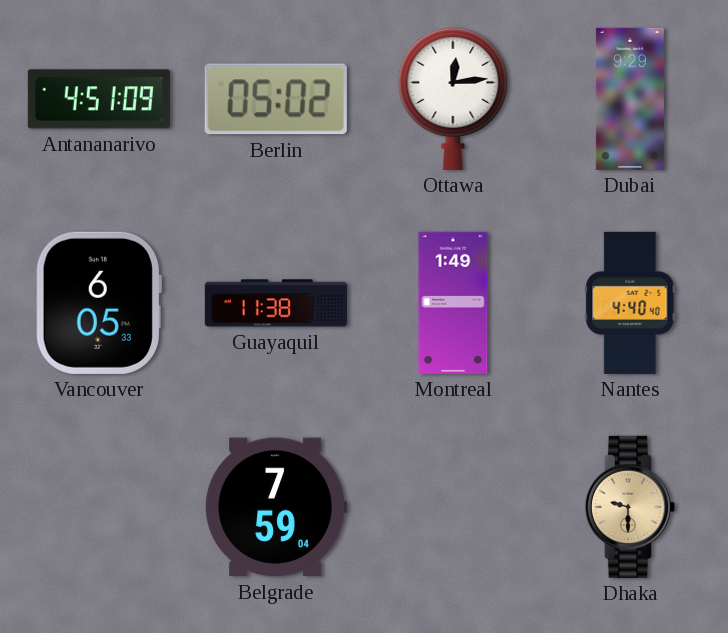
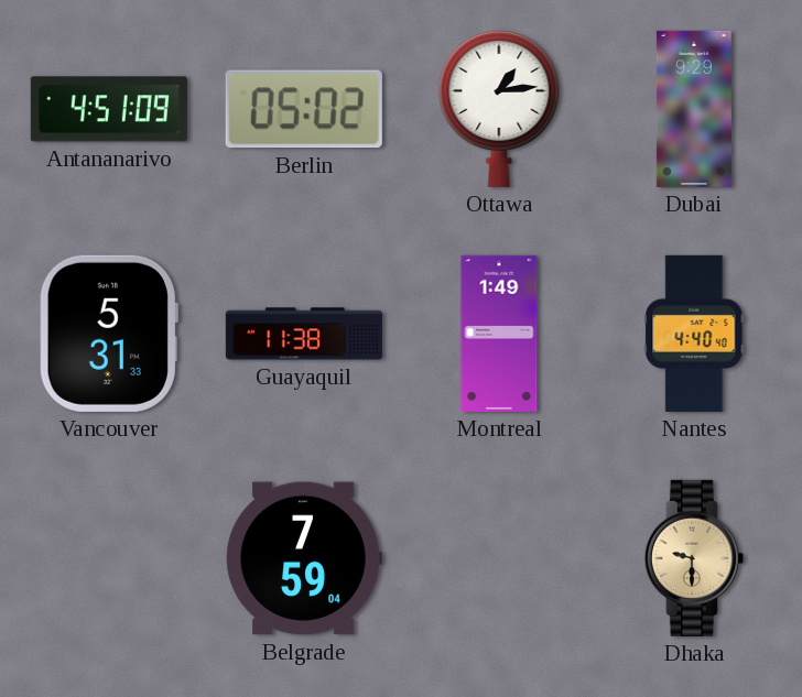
Ottawa: 12:14 -> 1:14
Vancouver: 6:05 -> 5:31
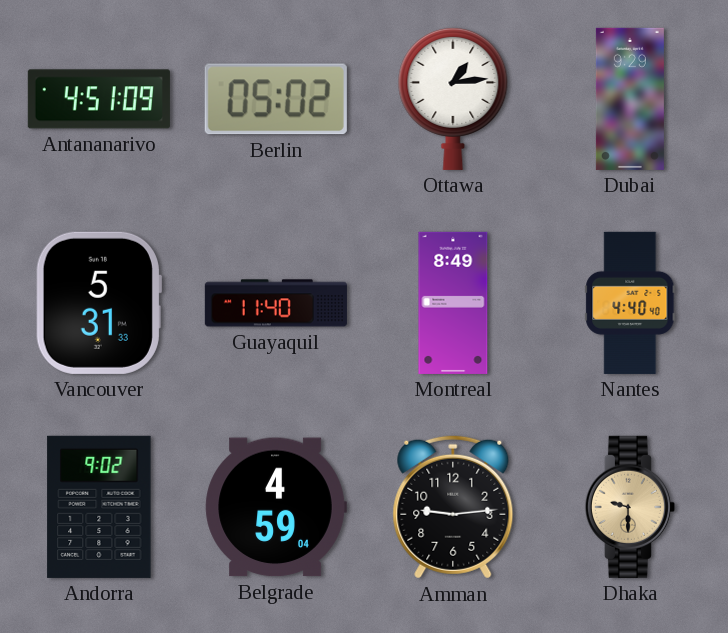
Guayaquil: 11:38 -> 11:40
Montreal: 1:49 -> 8:49
Andorra: none -> 9:02
Belgrade: 7:59 -> 4:59
Amman: none -> 9:14
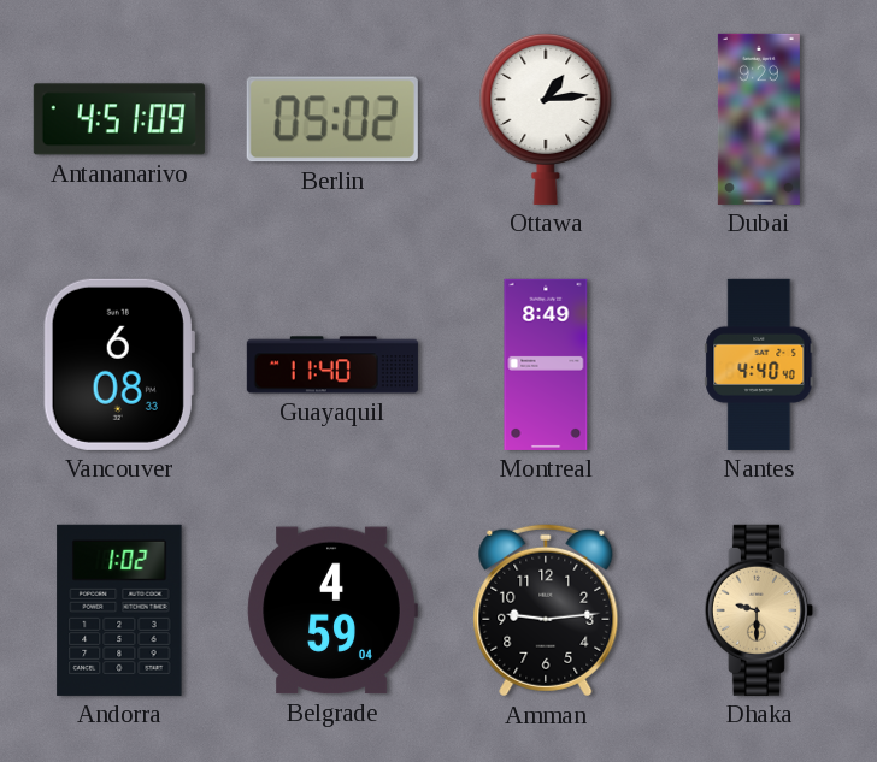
Vancouver: 5:31 -> 6:08
Andorra: 9:02 -> 1:02
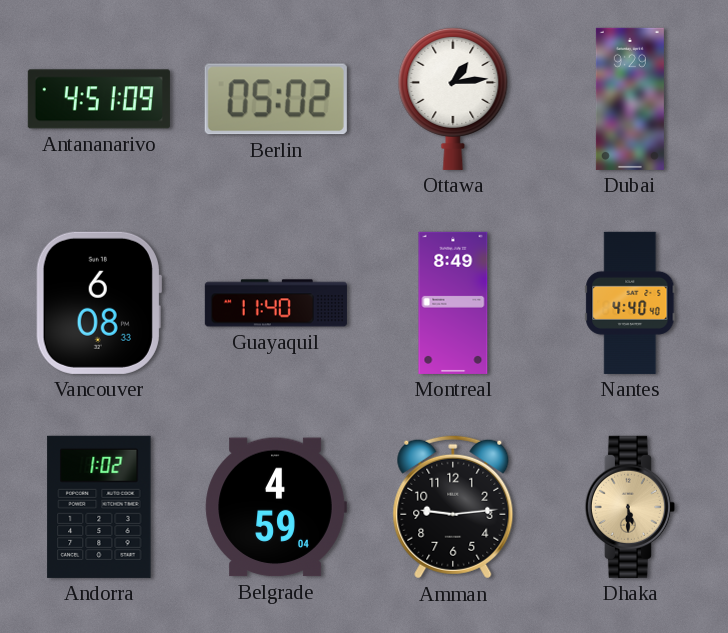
Dhaka: 9:30 -> 5:30
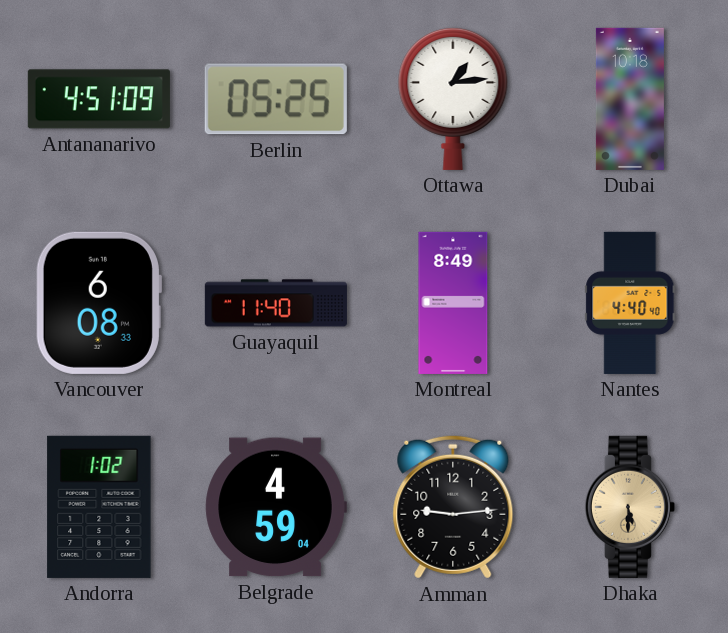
Berlin: 05:02 -> 05:25
Dubai: 9:29 -> 10:18
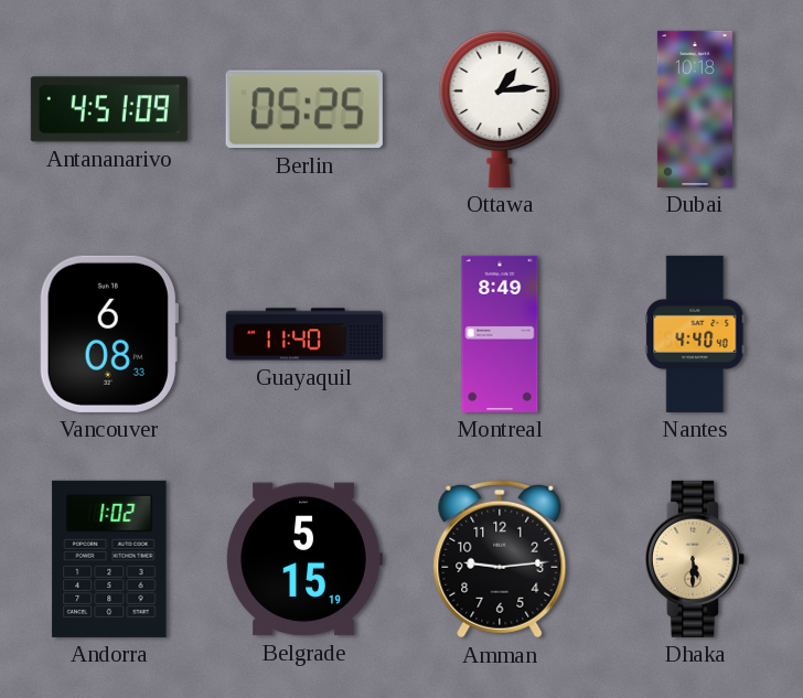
Belgrade: 4:59 -> 5:15
